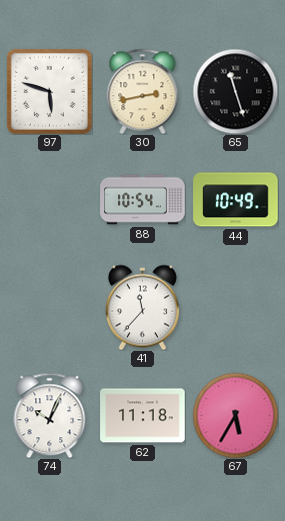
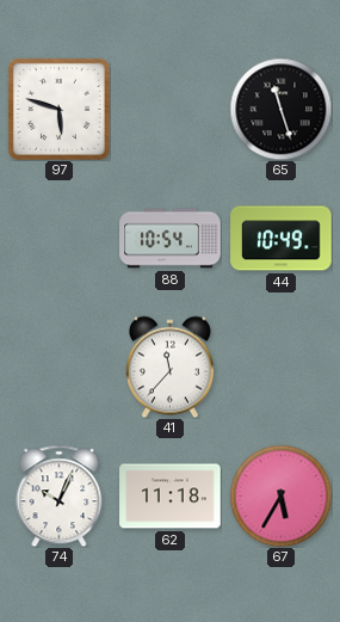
30: 2:43 -> none
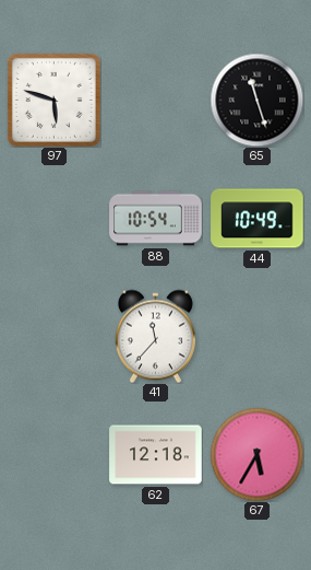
74: 10:04 -> none
62: 11:18 -> 12:18
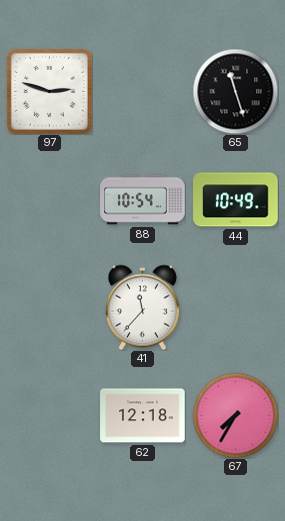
97: 5:48 -> 2:48
67: 5:35 -> 7:35
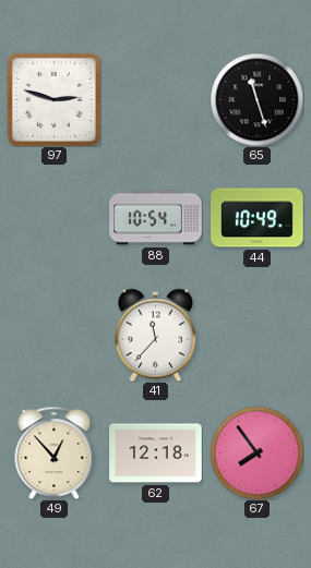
49: none -> 12:53
67: 7:35 -> 7:54
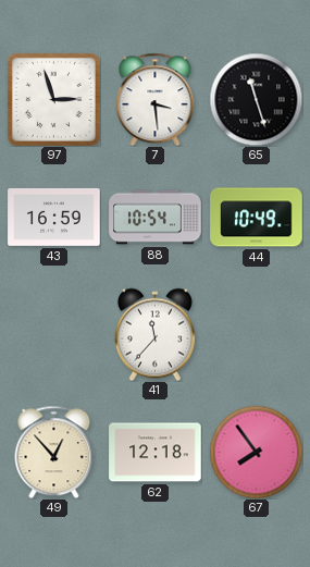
97: 2:48 -> 2:57
7: none -> 3:29
43: none -> 16:59
